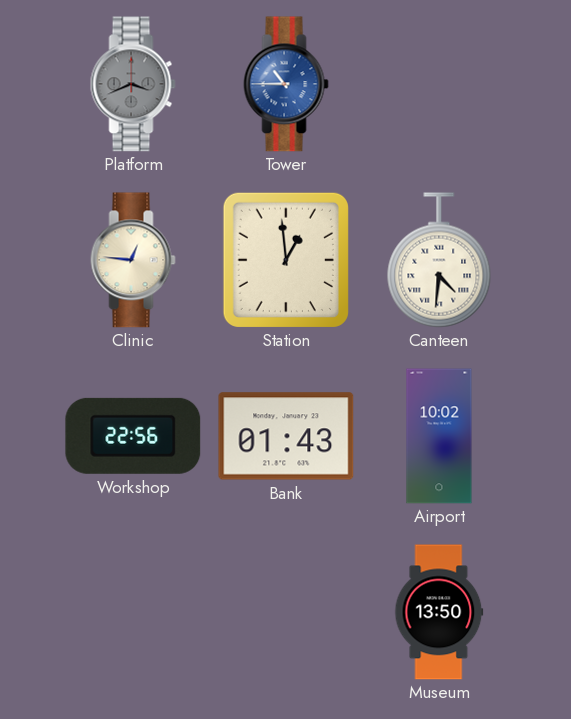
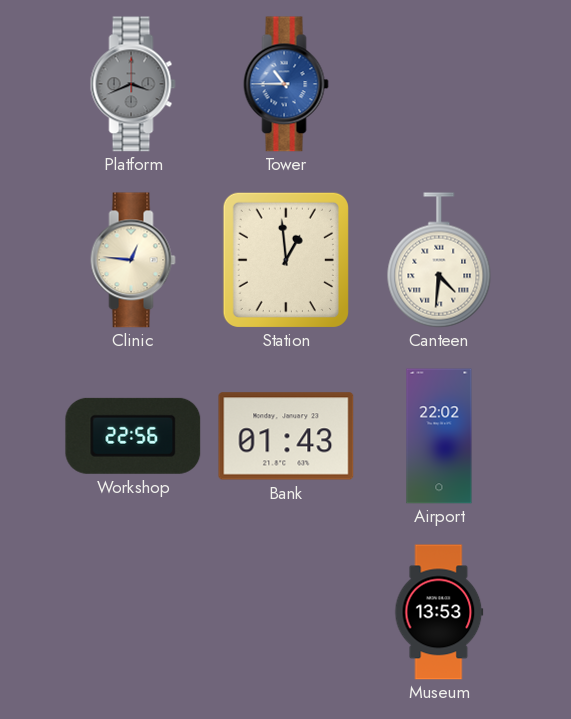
Airport: 10:02 -> 22:02
Museum: 13:50 -> 13:53
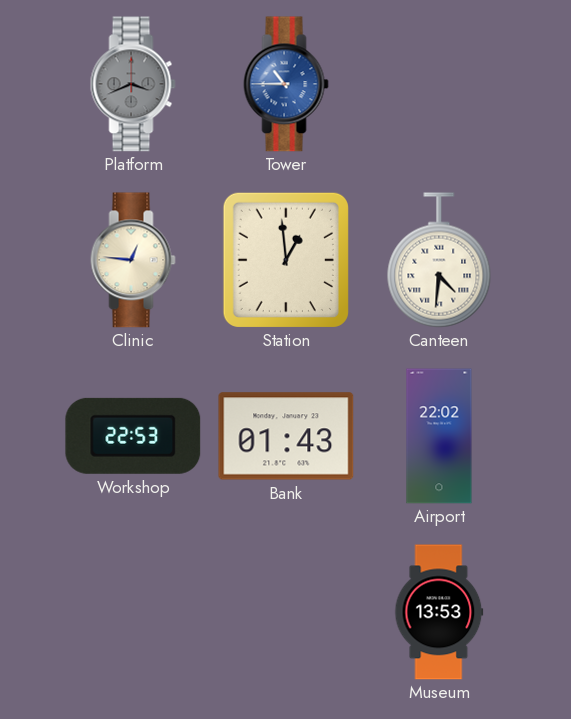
Workshop: 22:56 -> 22:53
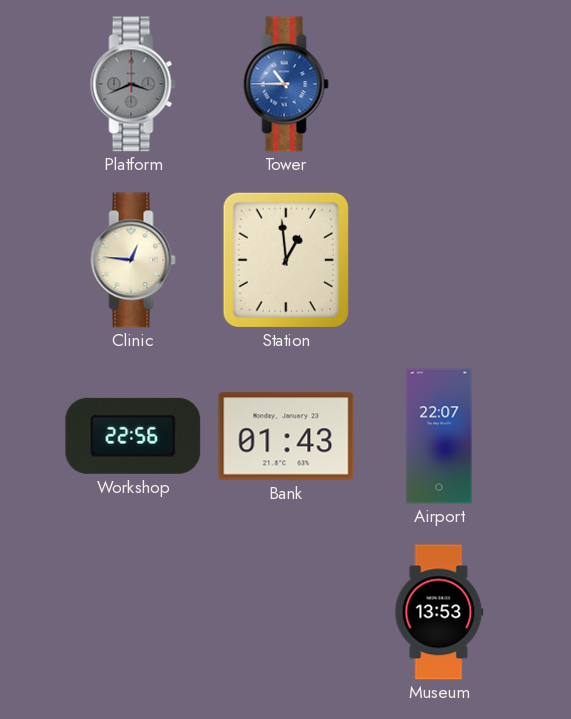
Canteen: 4:31 -> none
Workshop: 22:53 -> 22:56
Airport: 22:02 -> 22:07
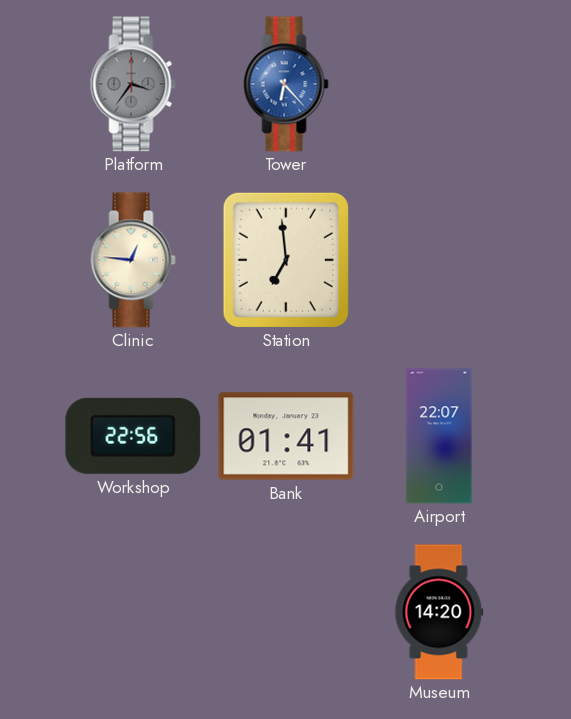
Platform: 3:41 -> 3:36
Tower: 10:45 -> 6:23
Station: 12:59 -> 6:59
Bank: 01:43 -> 01:41
Museum: 13:53 -> 14:20
